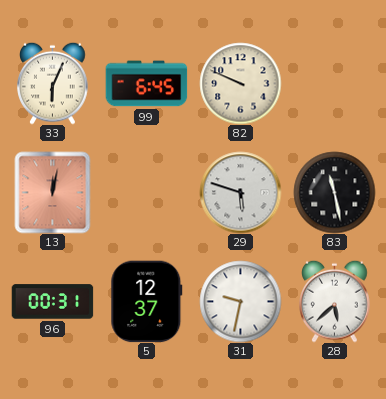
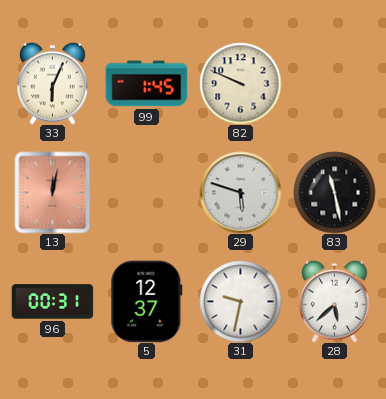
99: 6:45 -> 1:45
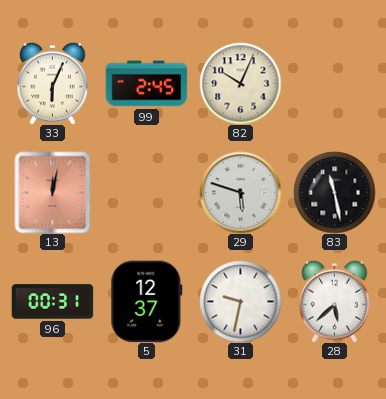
99: 1:45 -> 2:45
82: 9:49 -> 10:04
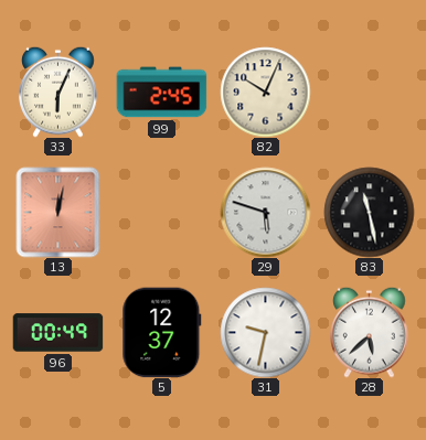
96: 00:31 -> 00:49
